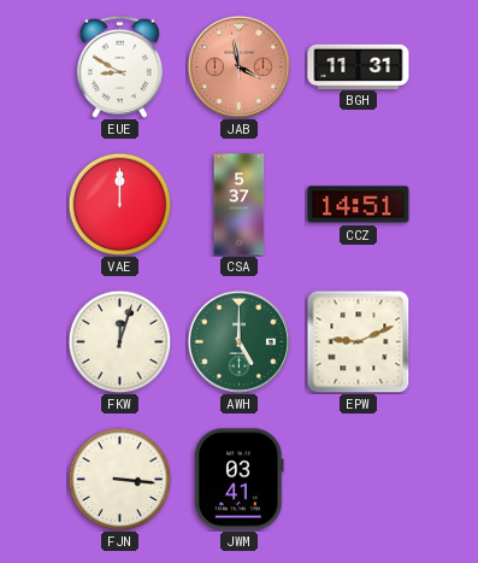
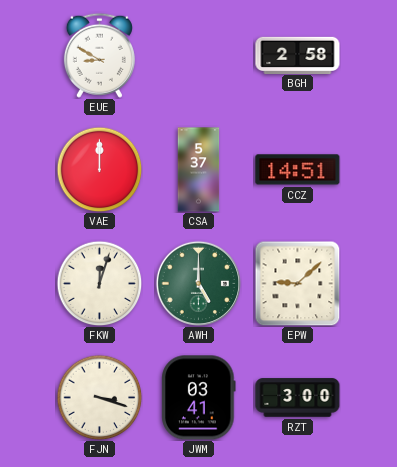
JAB: 3:58 -> none
BGH: 11:31 -> 2:58
EPW: 9:11 -> 9:08
FJN: 3:16 -> 3:18
RZT: none -> 3:00
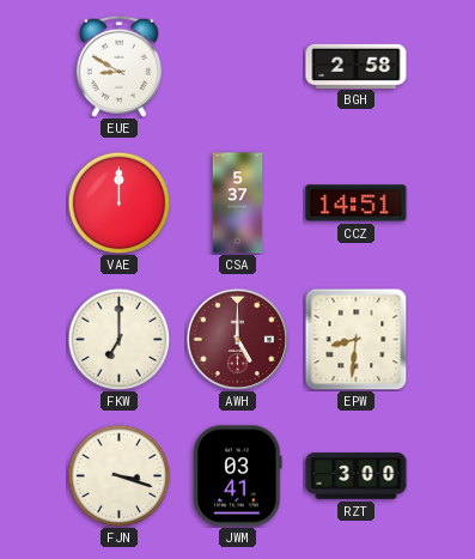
FKW: 12:03 -> 7:00
AWH dial: green -> burgundy
EPW: 9:08 -> 8:31
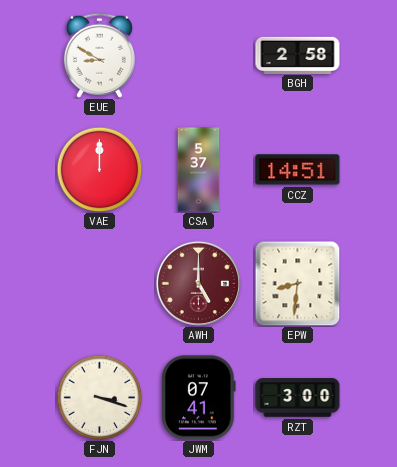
FKW: 7:00 -> none
JWM: 03:41 -> 07:41
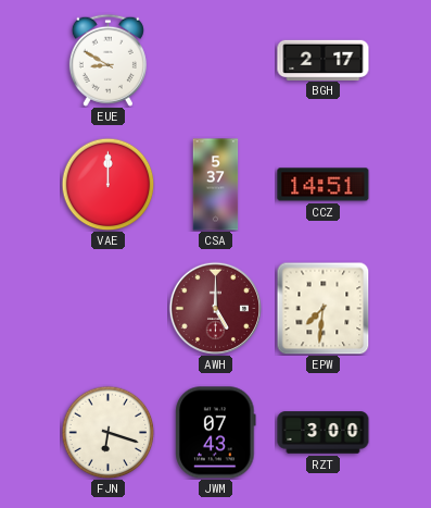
BGH: 2:58 -> 2:17
EPW: 8:31 -> 7:31
FJN: 3:18 -> 6:18
JWM: 07:41 -> 07:43
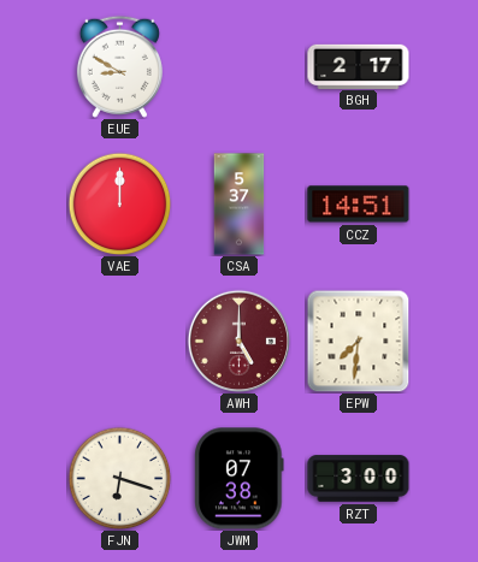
JWM: 07:43 -> 07:38
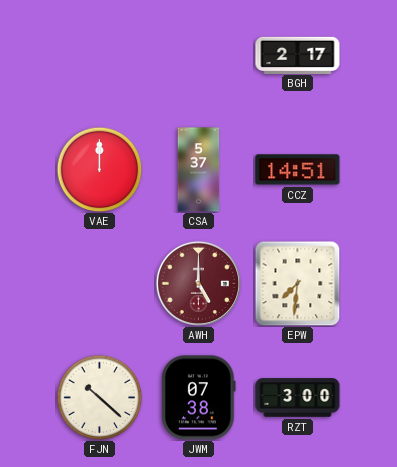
EUE: 8:50 -> none
FJN: 6:18 -> 10:22
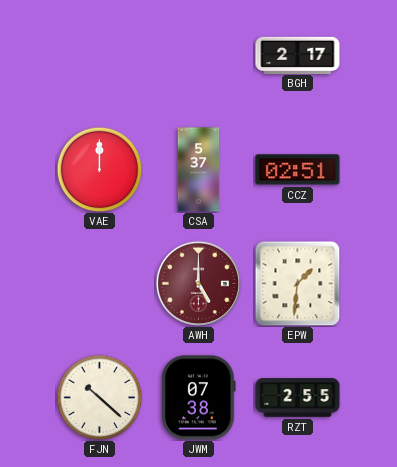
CCZ: 14:51 -> 02:51
EPW: 7:31 -> 1:31
RZT: 3:00 -> 2:55
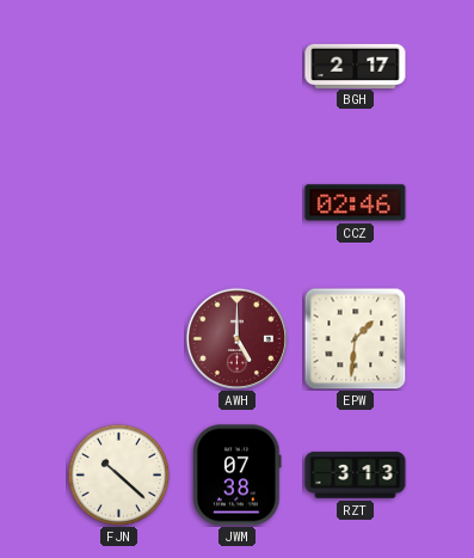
VAE: 12:00 -> none
CSA: 5:37 -> none
CCZ: 02:51 -> 02:46
RZT: 2:55 -> 3:13
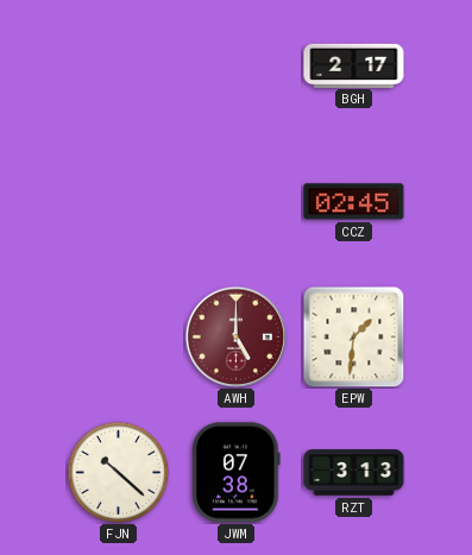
CCZ: 02:46 -> 02:45
